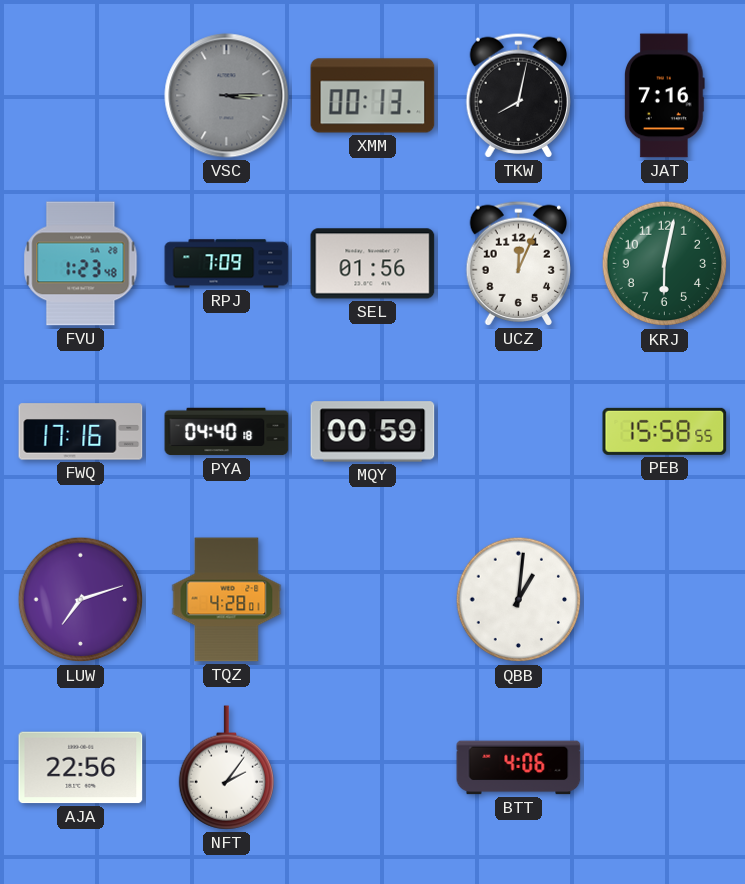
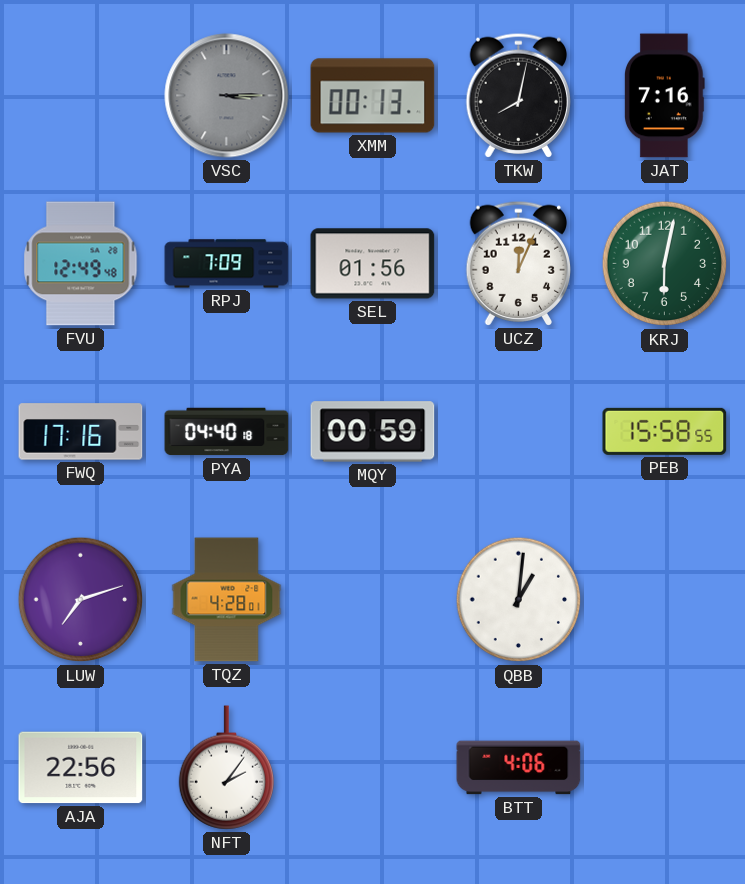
FVU: 1:23 -> 12:49
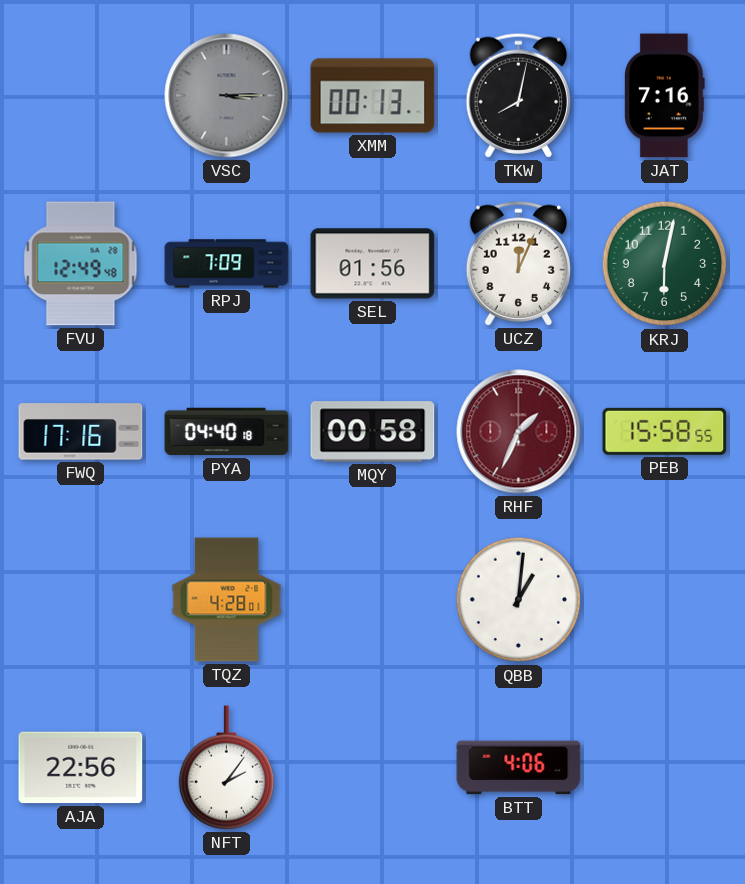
MQY: 00:59 -> 00:58
RHF: none -> 1:34
LUW: 7:12 -> none
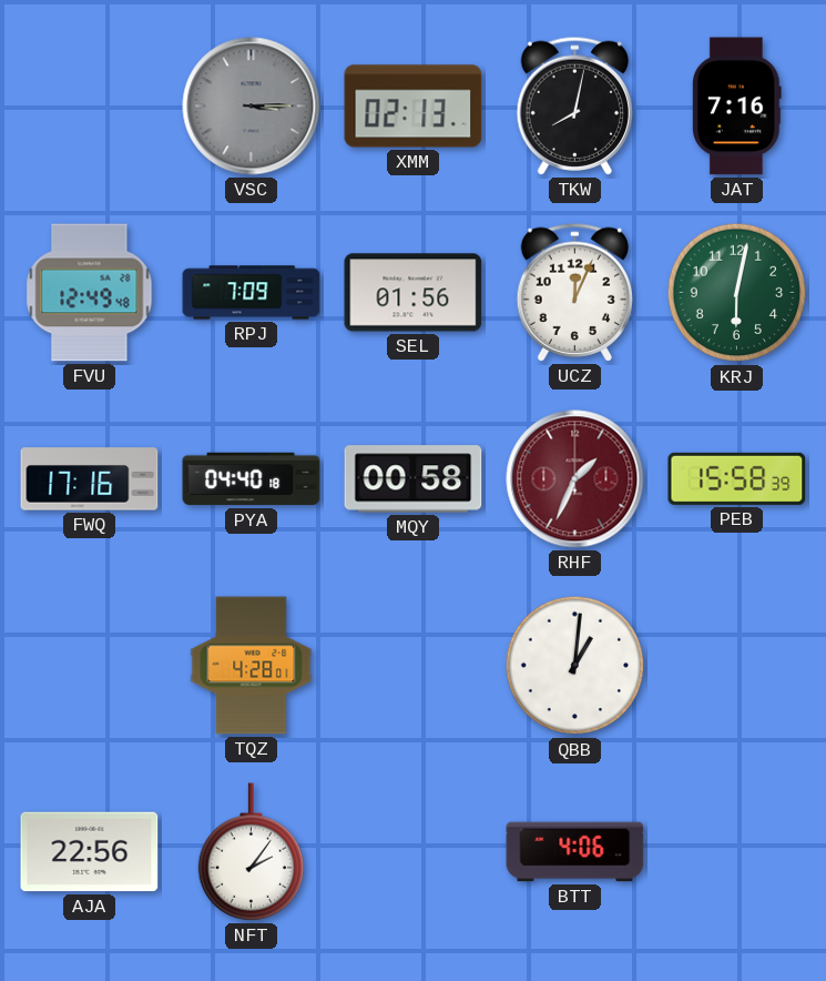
XMM: 00:13 -> 02:13
PEB: 15:58:55 -> 15:58:39
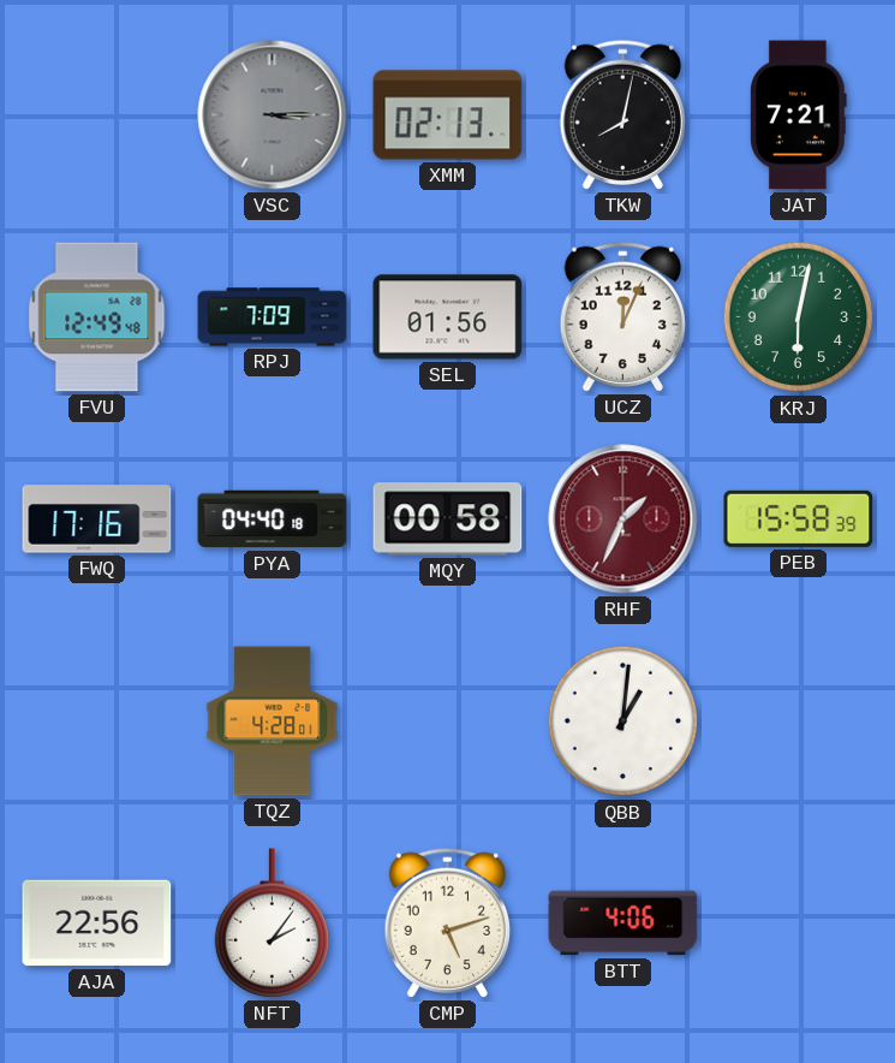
JAT: 7:16 -> 7:21
CMP: none -> 5:12
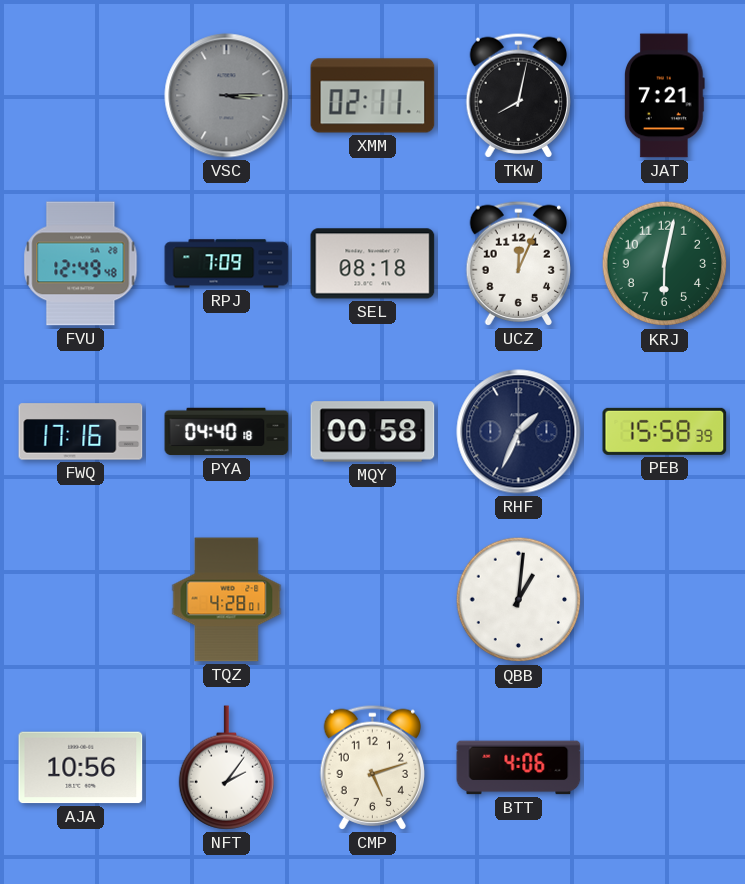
XMM: 02:13 -> 02:11
SEL: 01:56 -> 08:18
RHF dial: burgundy -> navy
AJA: 22:56 -> 10:56
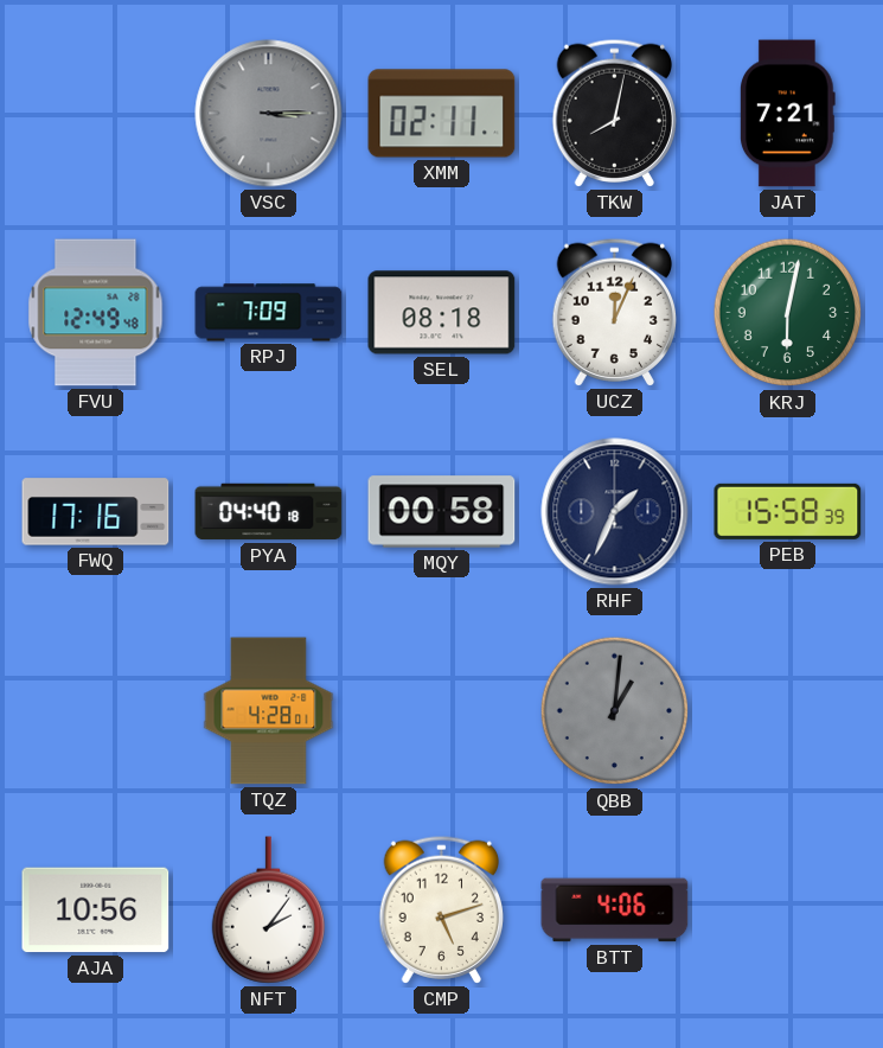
QBB dial: white -> grey
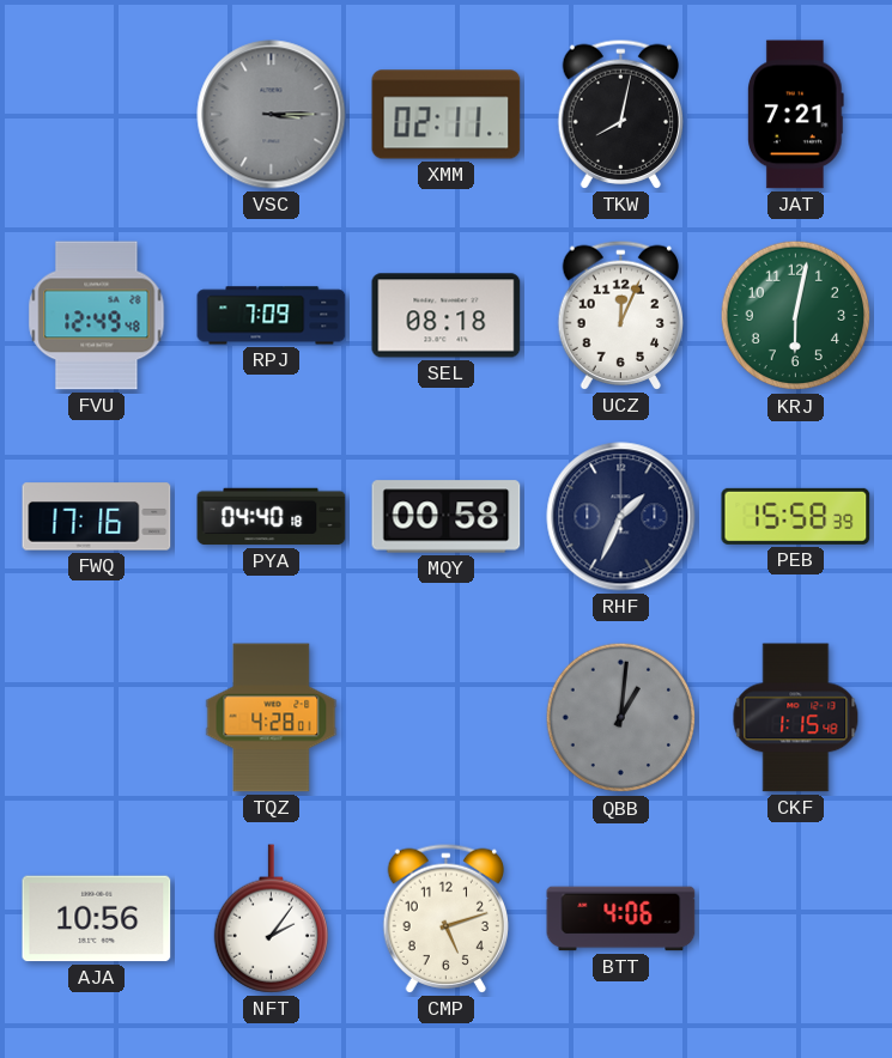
CKF: none -> 1:15
